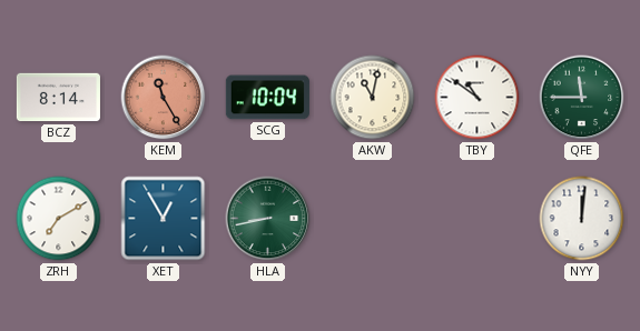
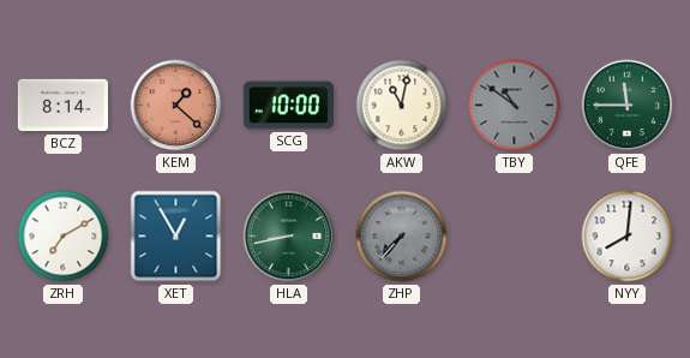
KEM: 11:25 -> 1:22
SCG: 10:04 -> 10:00
TBY dial: white -> grey
ZHP: none -> 7:37
NYY: 12:01 -> 8:01
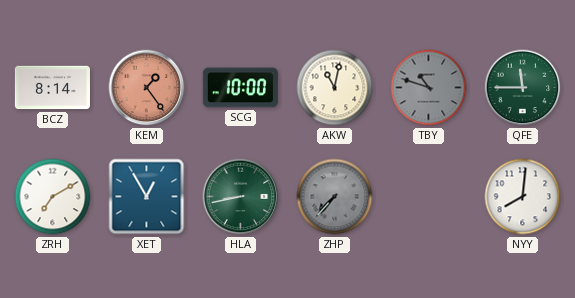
KEM: 1:22 -> 1:24
TBY: 10:51 -> 10:48
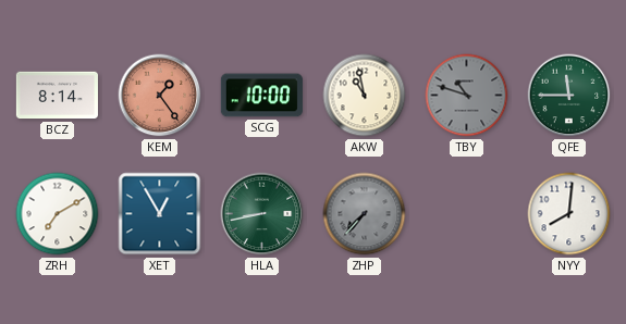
AKW: 11:02 -> 10:58
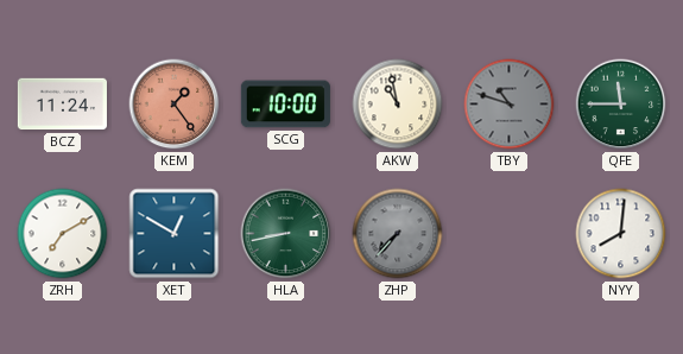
BCZ: 8:14 -> 11:24
XET: 12:55 -> 12:50
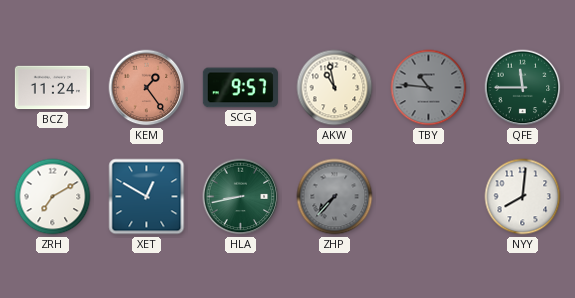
SCG: 10:00 -> 9:57
TBY: 10:48 -> 10:46
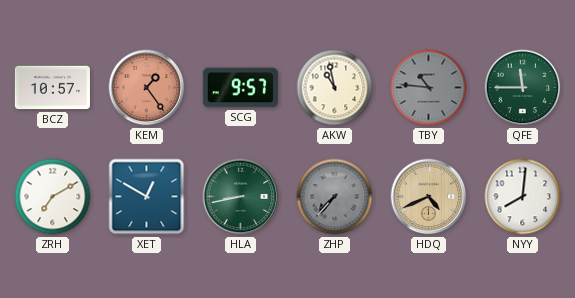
BCZ: 11:24 -> 10:57
HDQ: none -> 4:41
